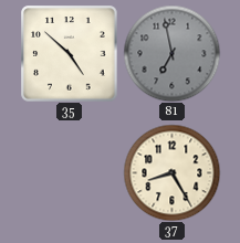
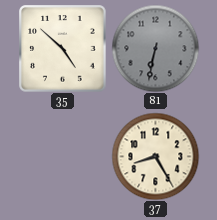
81: 6:58 -> 6:32
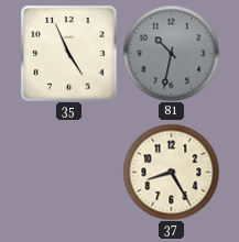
35: 4:52 -> 4:56
81: 6:32 -> 10:32
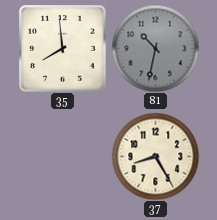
35: 4:56 -> 7:59
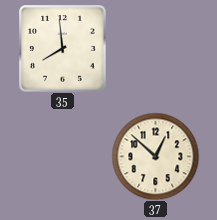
81: 10:32 -> none
37: 8:25 -> 12:52
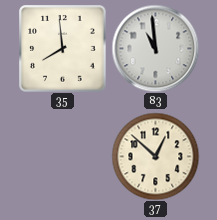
83: none -> 10:59
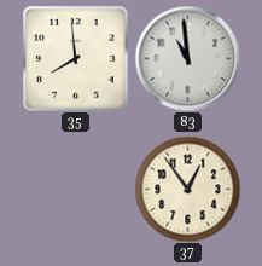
37: 12:52 -> 12:54
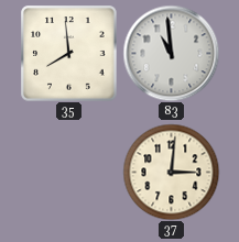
37: 12:54 -> 3:01
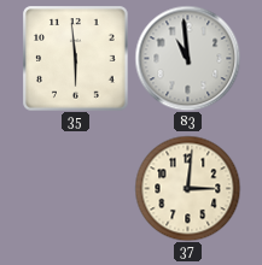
35: 7:59 -> 5:59
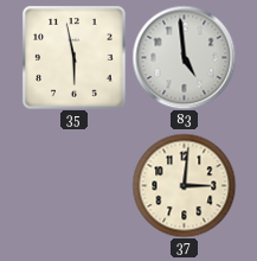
35: 5:59 -> 5:58
83: 10:59 -> 4:59
